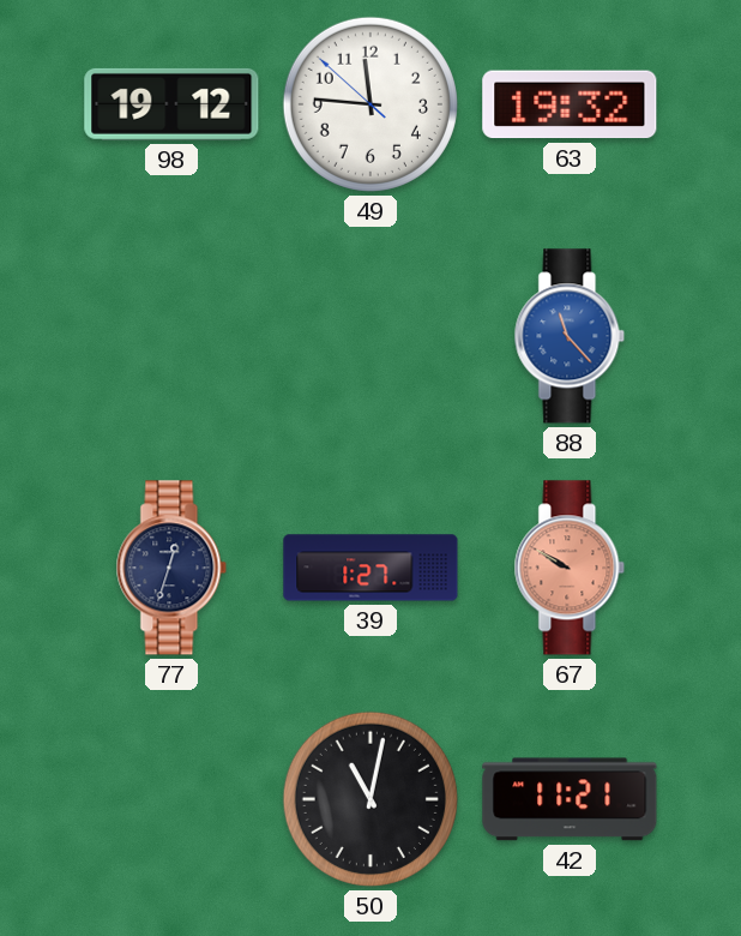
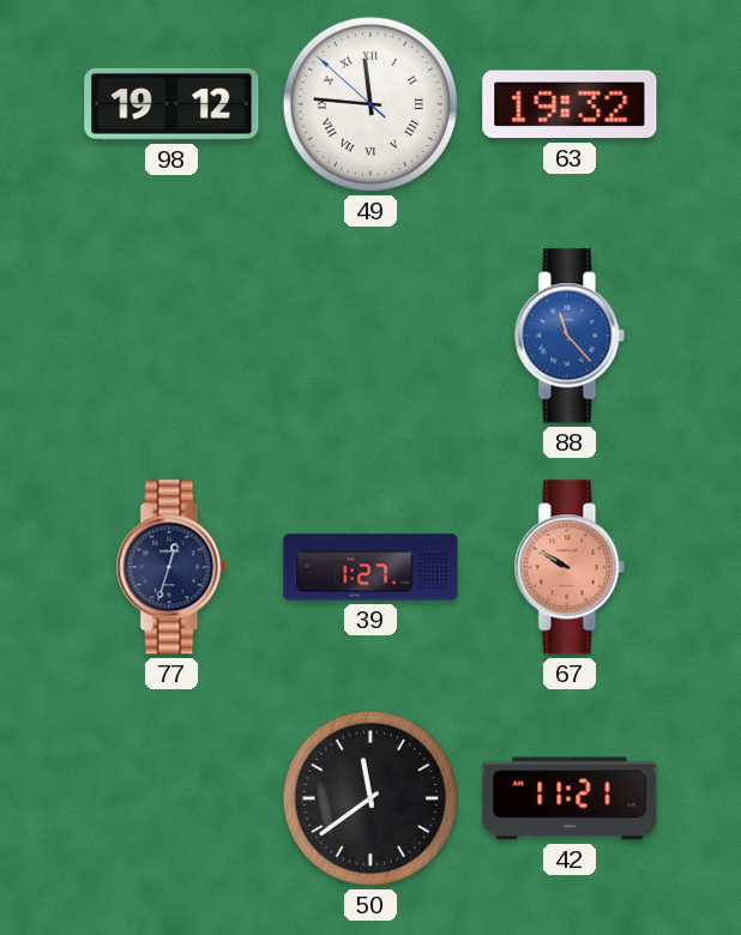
49 numerals: Arabic -> Roman
50: 11:02 -> 11:39
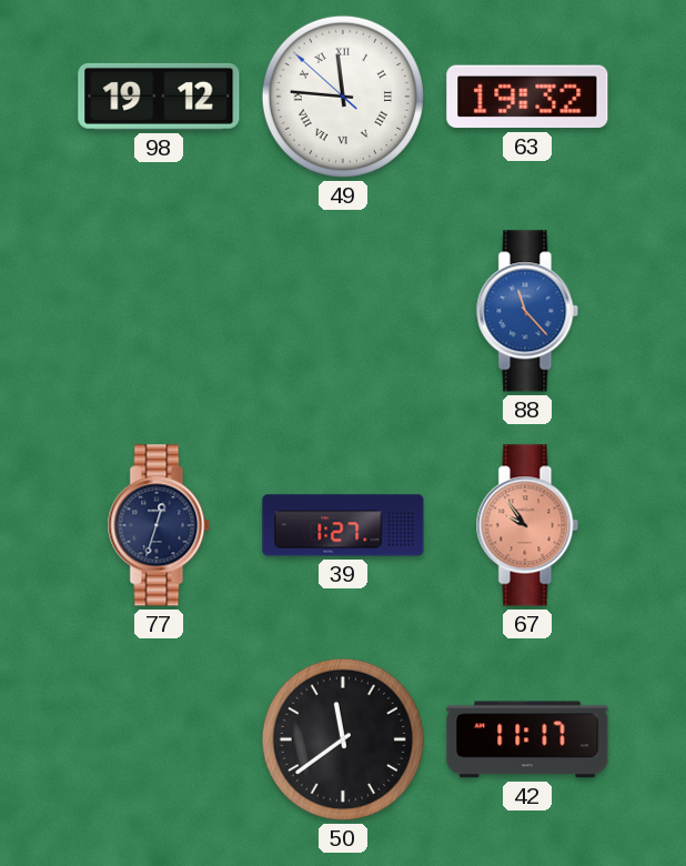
67: 9:50 -> 9:54
42: 11:21 -> 11:17
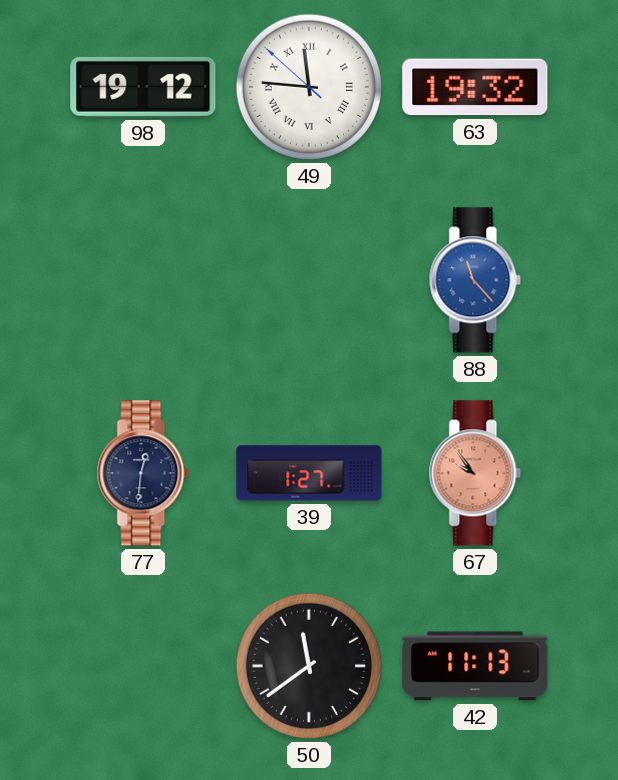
77: 12:33 -> 12:31
42: 11:17 -> 11:13
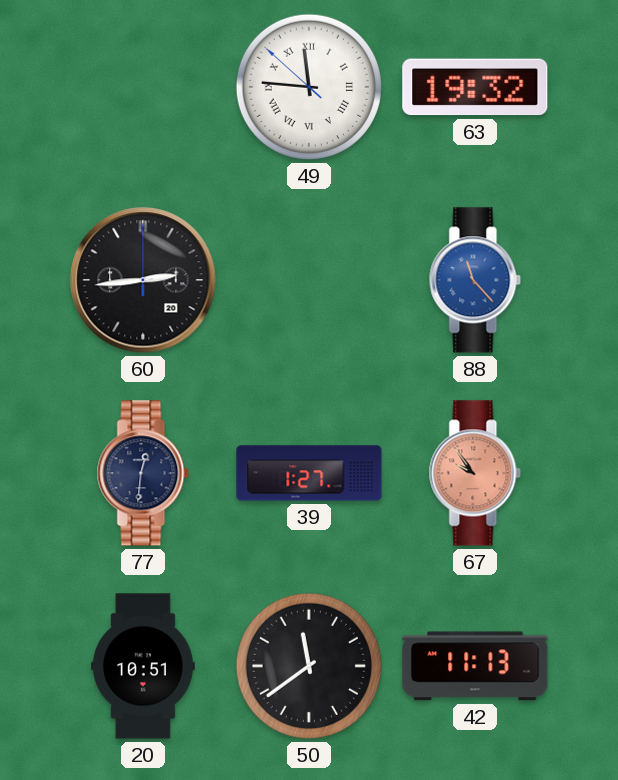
98: 19:12 -> none
60: none -> 2:44
20: none -> 10:51
